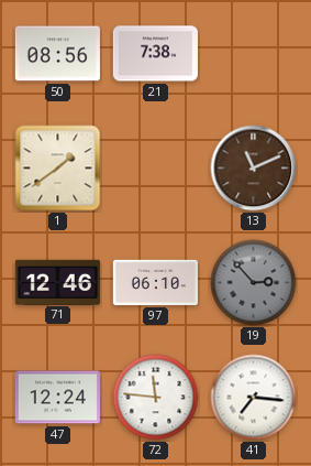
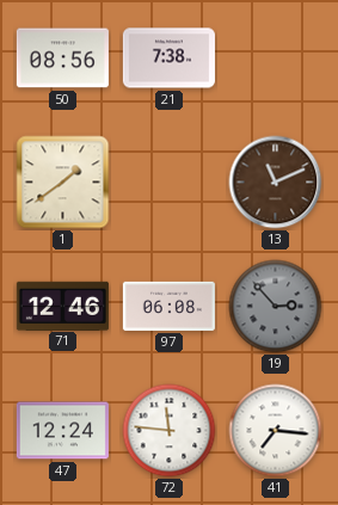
97: 06:10 -> 06:08
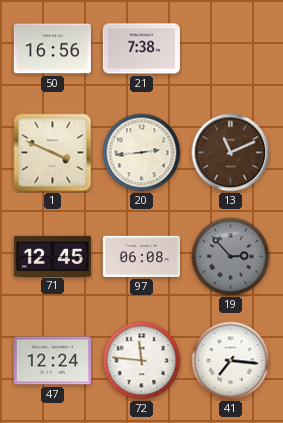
50: 08:56 -> 16:56
1: 1:39 -> 3:49
20: none -> 2:44
71: 12:46 -> 12:45
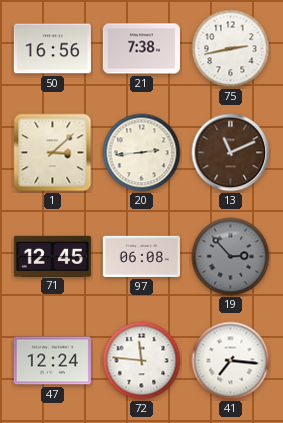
75: none -> 2:43
1: 3:49 -> 3:08
